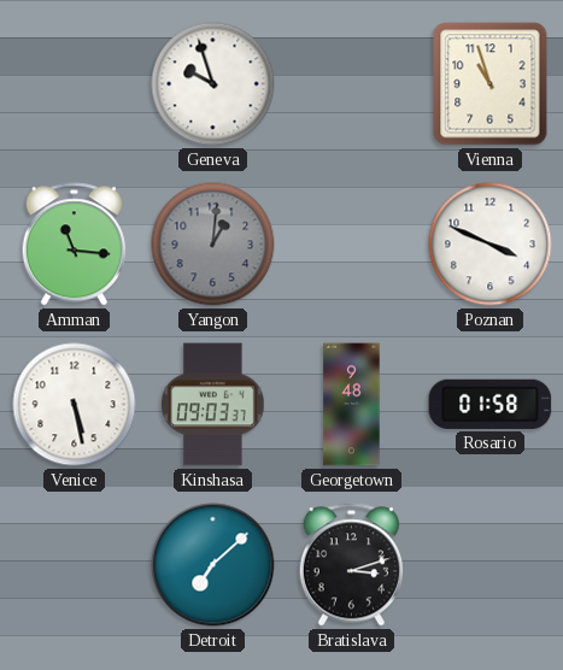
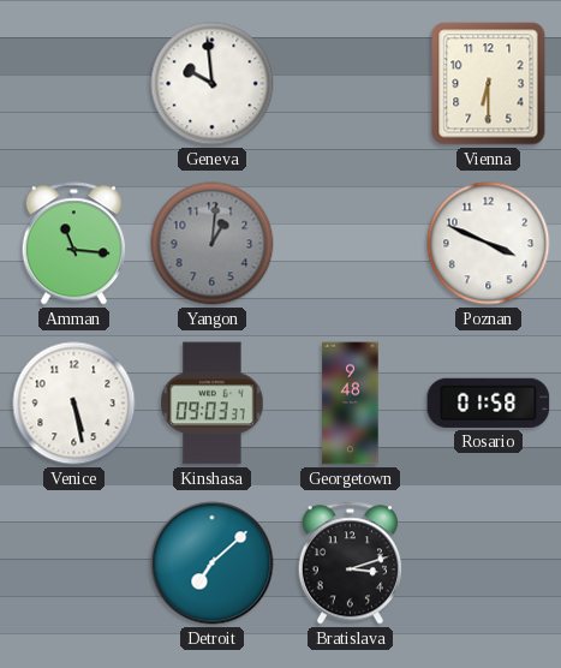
Geneva: 9:57 -> 9:59
Vienna: 10:57 -> 6:30
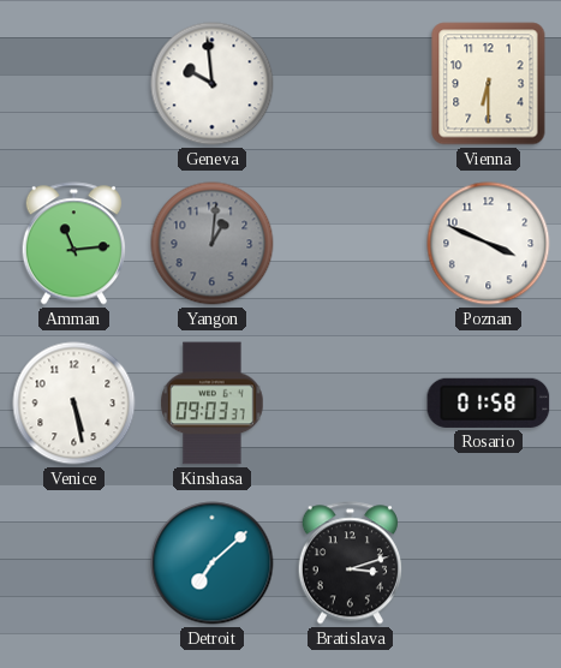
Amman: 11:16 -> 11:14
Georgetown: 9:48 -> none
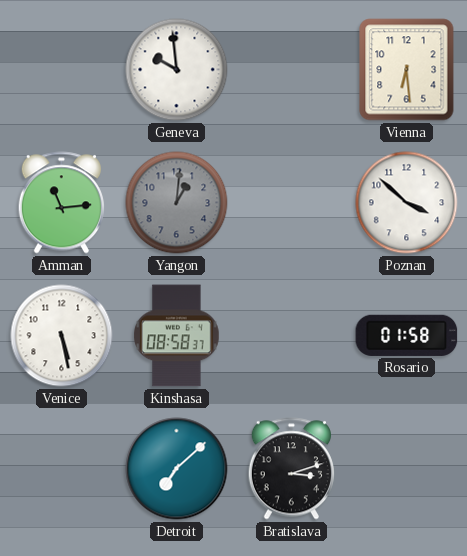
Vienna: 6:30 -> 6:29
Poznan: 3:49 -> 3:52
Kinshasa: 09:03 -> 08:58
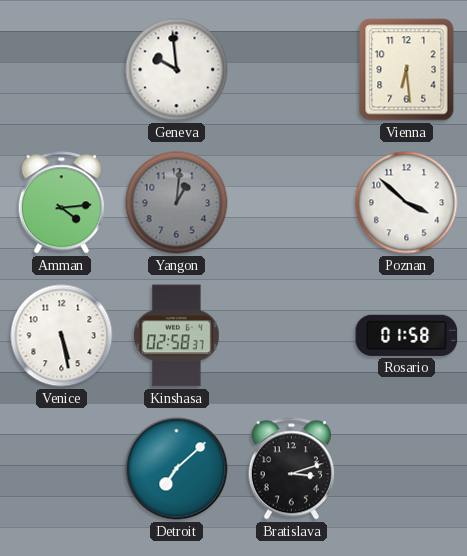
Amman: 11:14 -> 4:14
Kinshasa: 08:58 -> 02:58
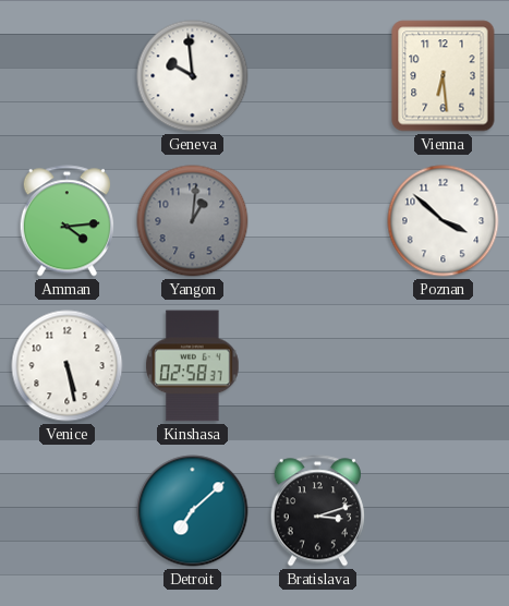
Rosario: 01:58 -> none
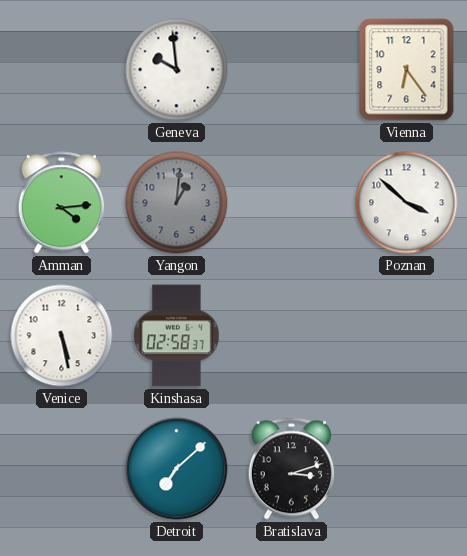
Vienna: 6:29 -> 6:24
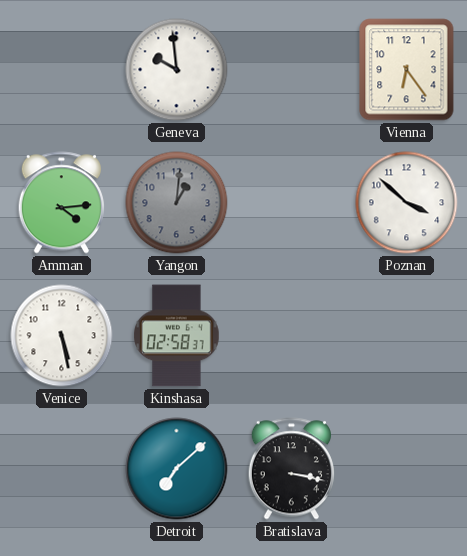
Bratislava: 3:12 -> 3:17
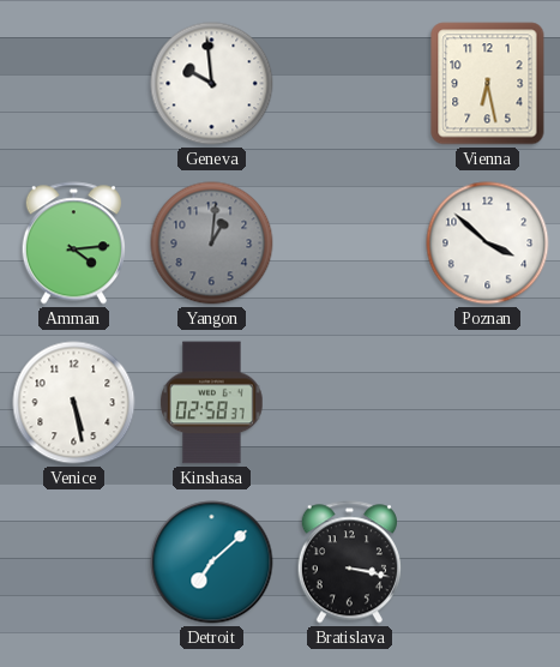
Vienna: 6:24 -> 6:28
